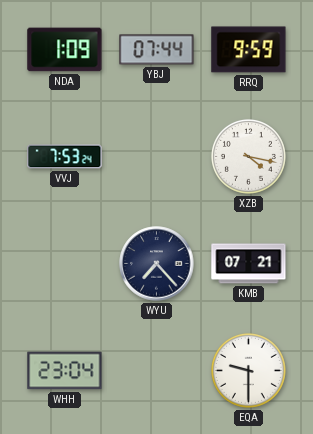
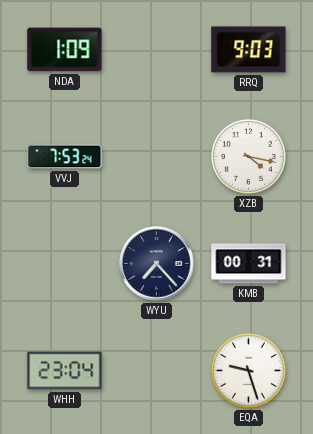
YBJ: 07:44 -> none
RRQ: 9:59 -> 9:03
KMB: 07:21 -> 00:31
EQA: 9:30 -> 9:27
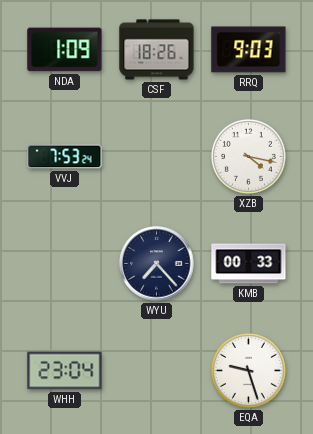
CSF: none -> 18:26
KMB: 00:31 -> 00:33
